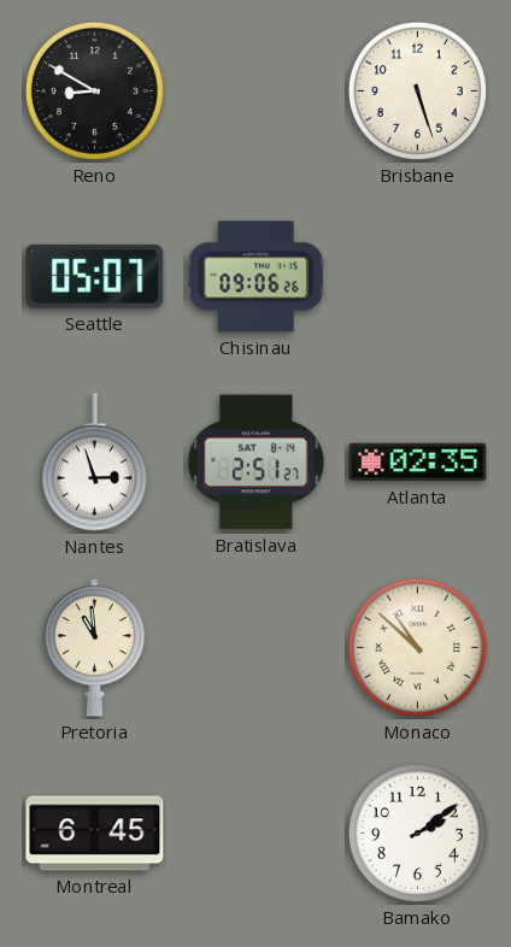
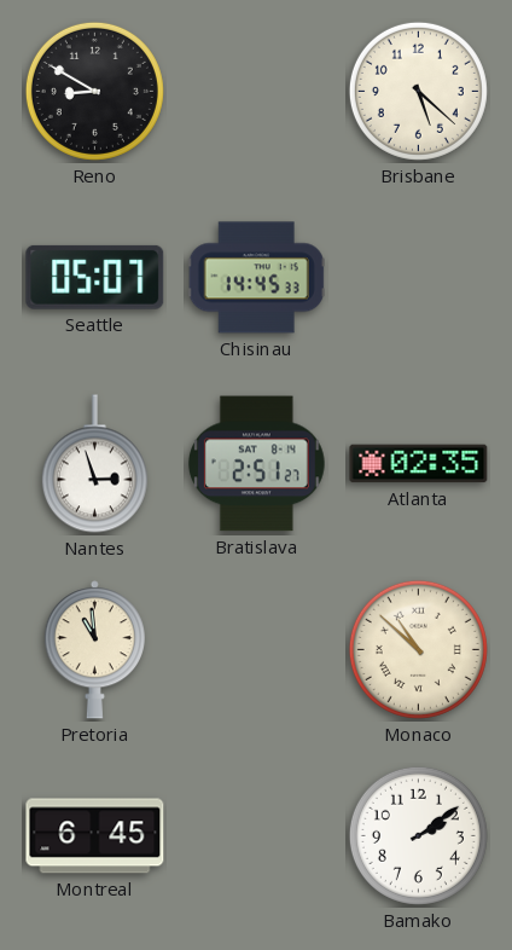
Brisbane: 5:27 -> 5:22
Chisinau: 09:06 -> 14:45
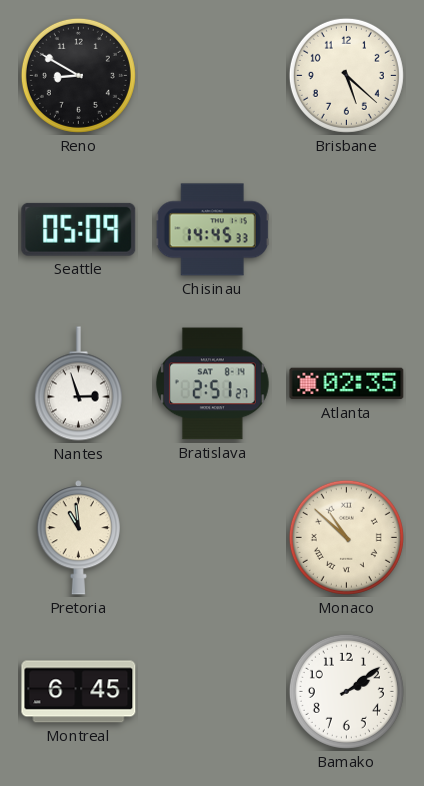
Seattle: 05:07 -> 05:09
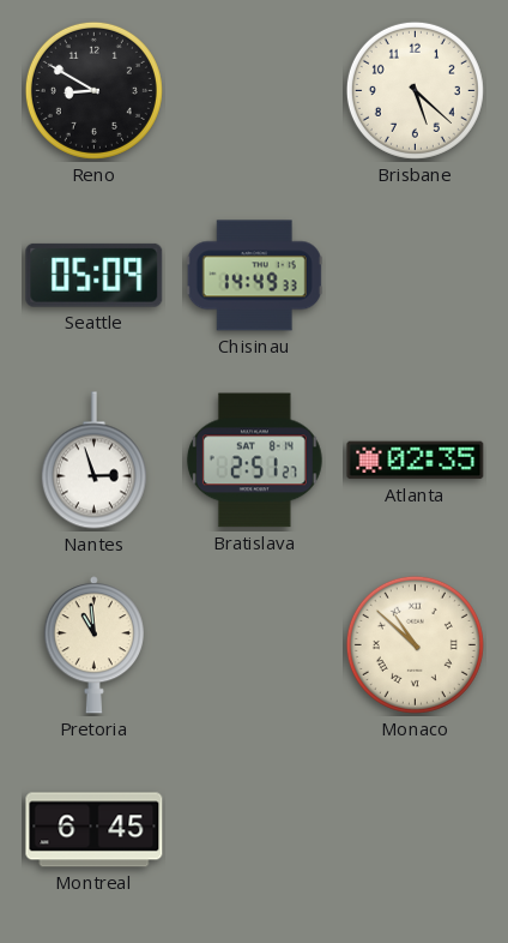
Chisinau: 14:45 -> 14:49
Bamako: 2:09 -> none
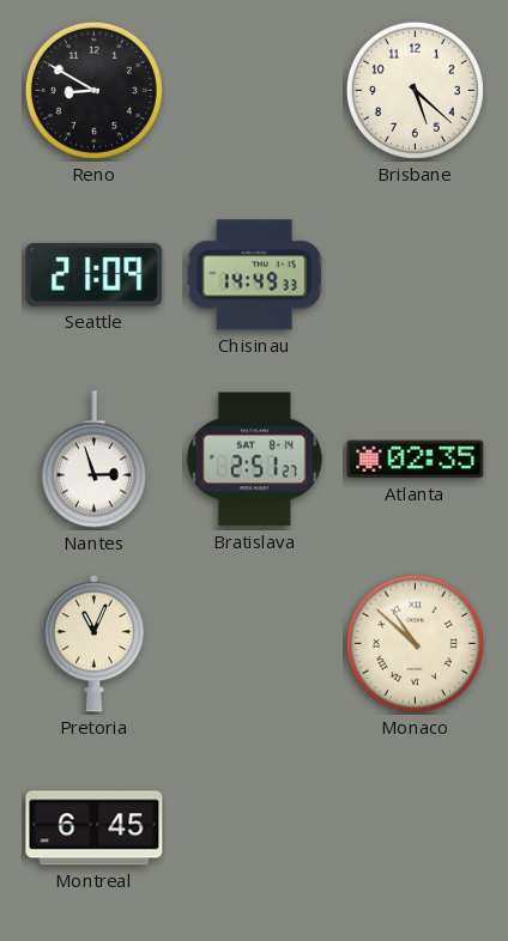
Seattle: 05:09 -> 21:09
Pretoria: 10:59 -> 11:04
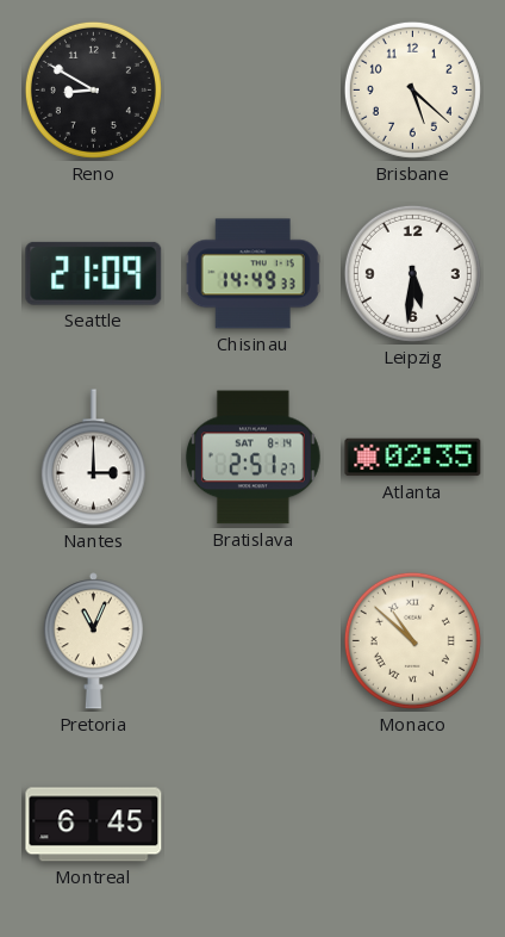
Leipzig: none -> 5:31
Nantes: 2:57 -> 3:00
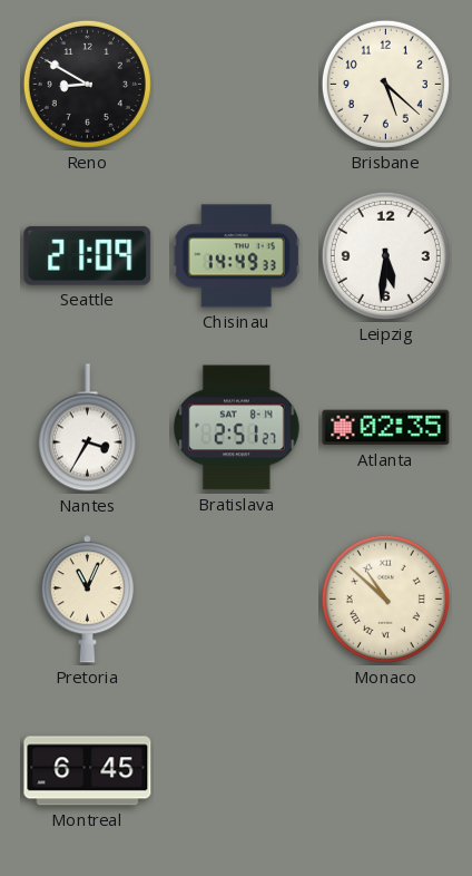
Nantes: 3:00 -> 3:35
